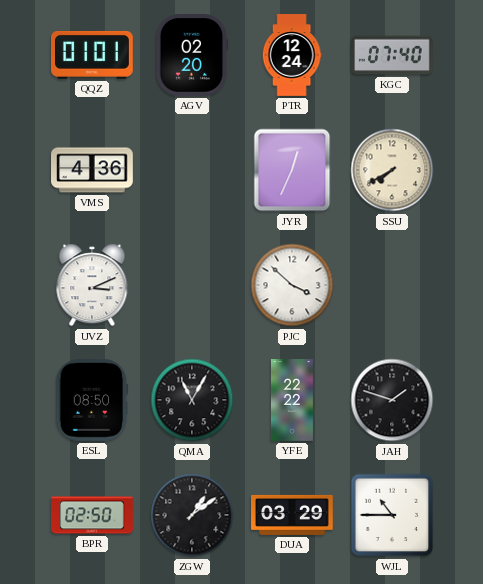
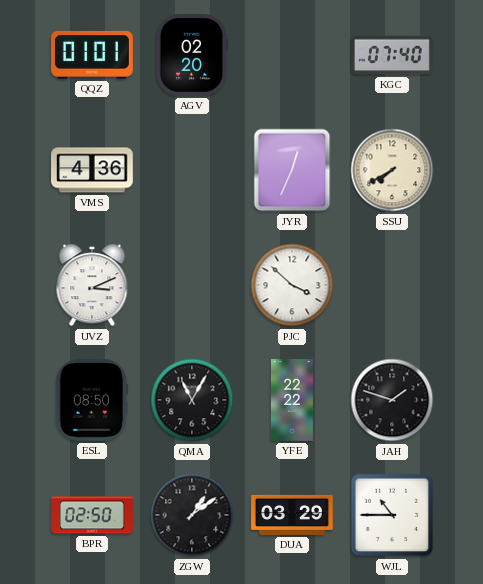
PTR: 12:24 -> none
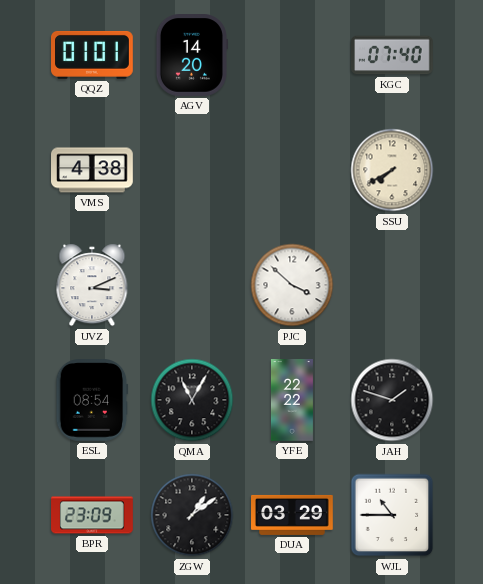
AGV: 02:20 -> 14:20
VMS: 4:36 -> 4:38
JYR: 12:34 -> none
ESL: 08:50 -> 08:54
BPR: 02:50 -> 23:09
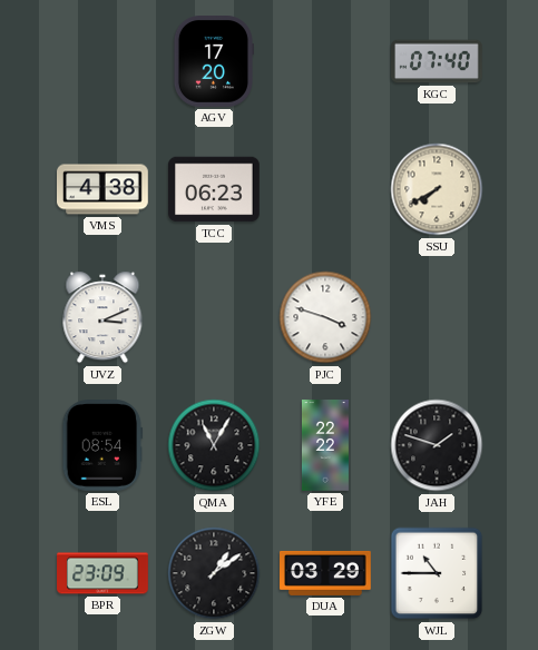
QQZ: 01:01 -> none
AGV: 14:20 -> 17:20
TCC: none -> 06:23
PJC: 3:52 -> 3:48
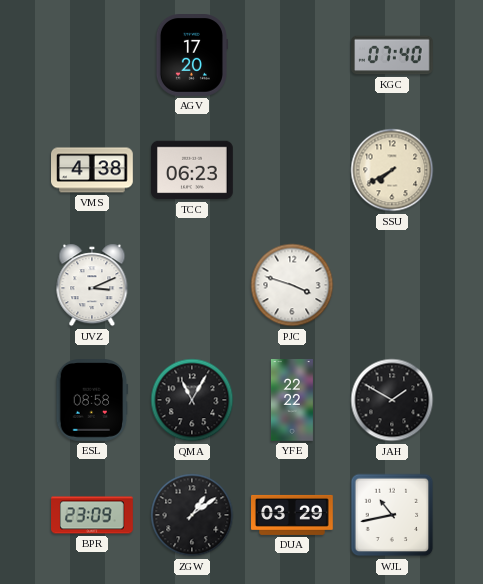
ESL: 08:54 -> 08:58
JAH: 1:48 -> 1:50
WJL: 10:45 -> 10:43
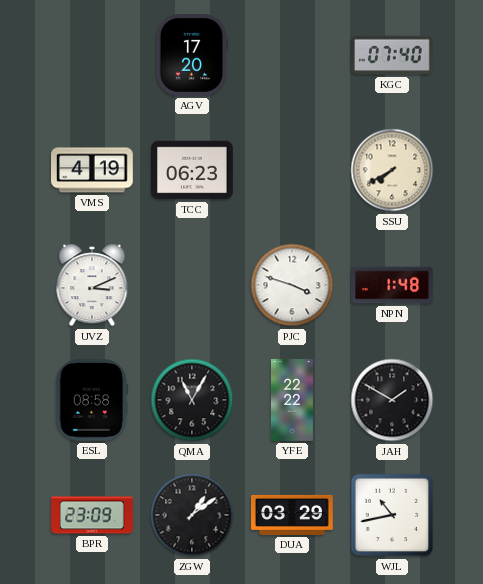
VMS: 4:38 -> 4:19
NPN: none -> 1:48
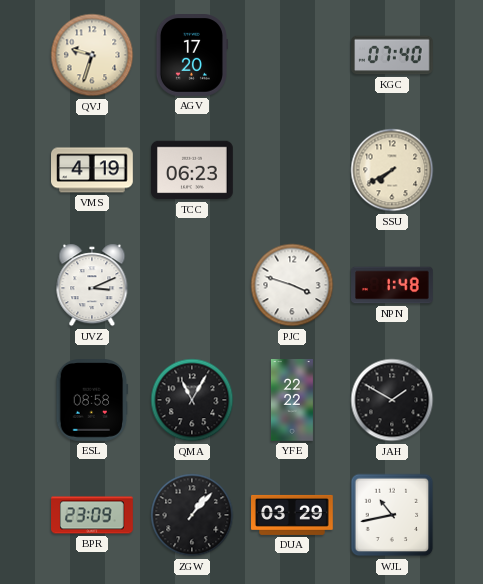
QVJ: none -> 9:33
ZGW: 1:09 -> 1:07
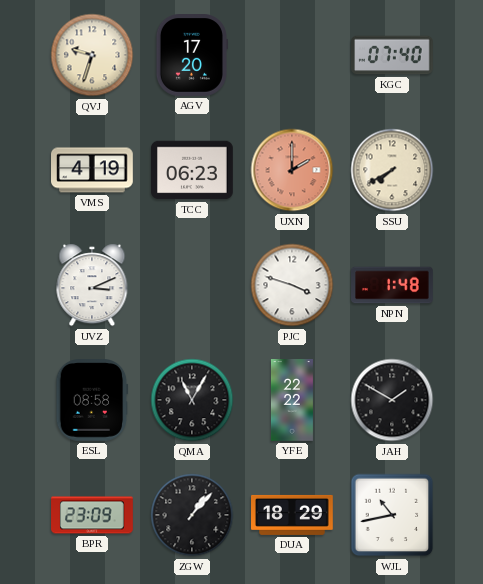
UXN: none -> 2:00
DUA: 03:29 -> 18:29
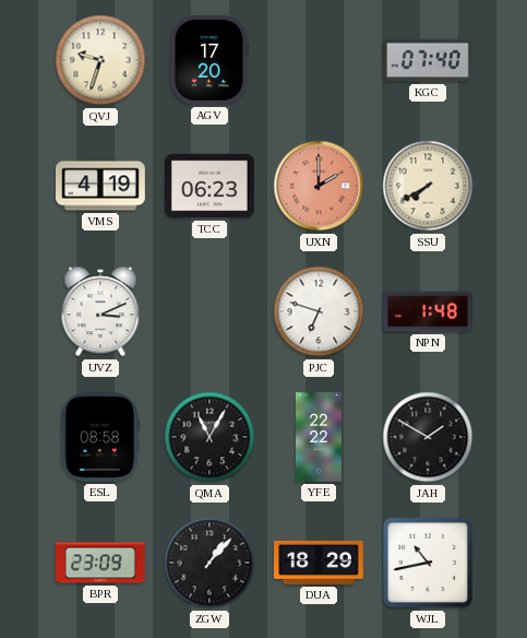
PJC: 3:48 -> 6:48
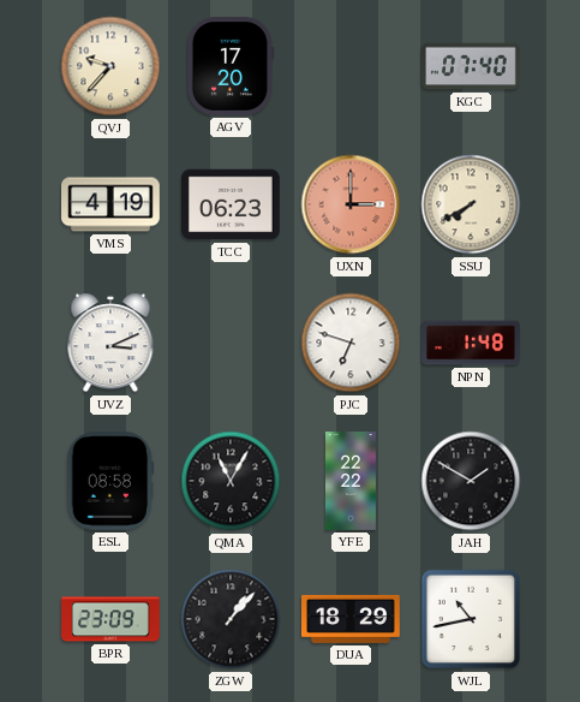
QVJ: 9:33 -> 9:37
UXN: 2:00 -> 3:00
